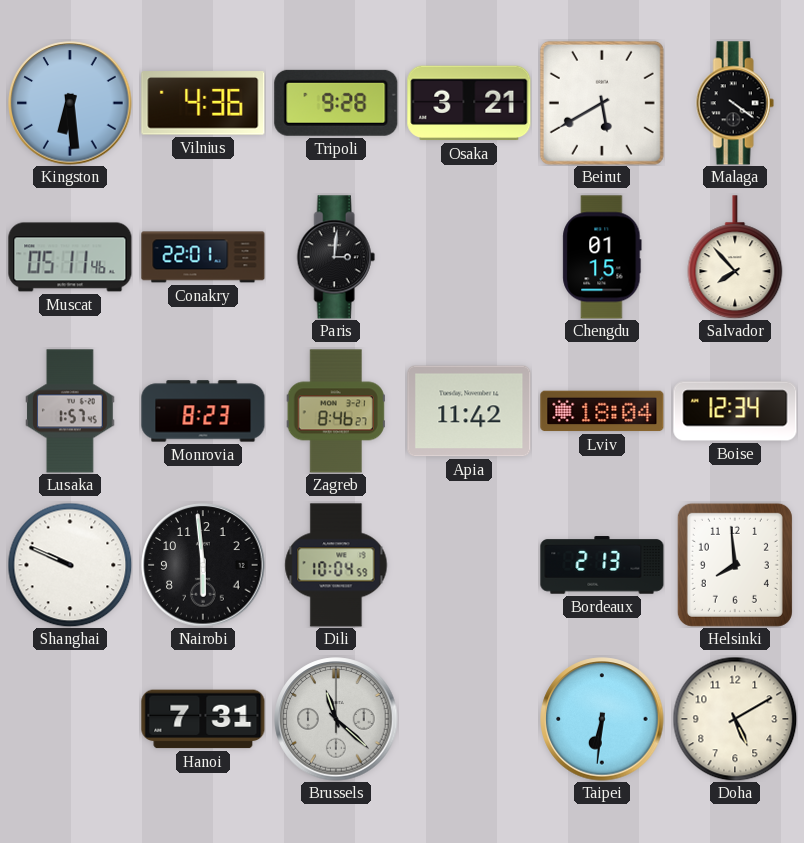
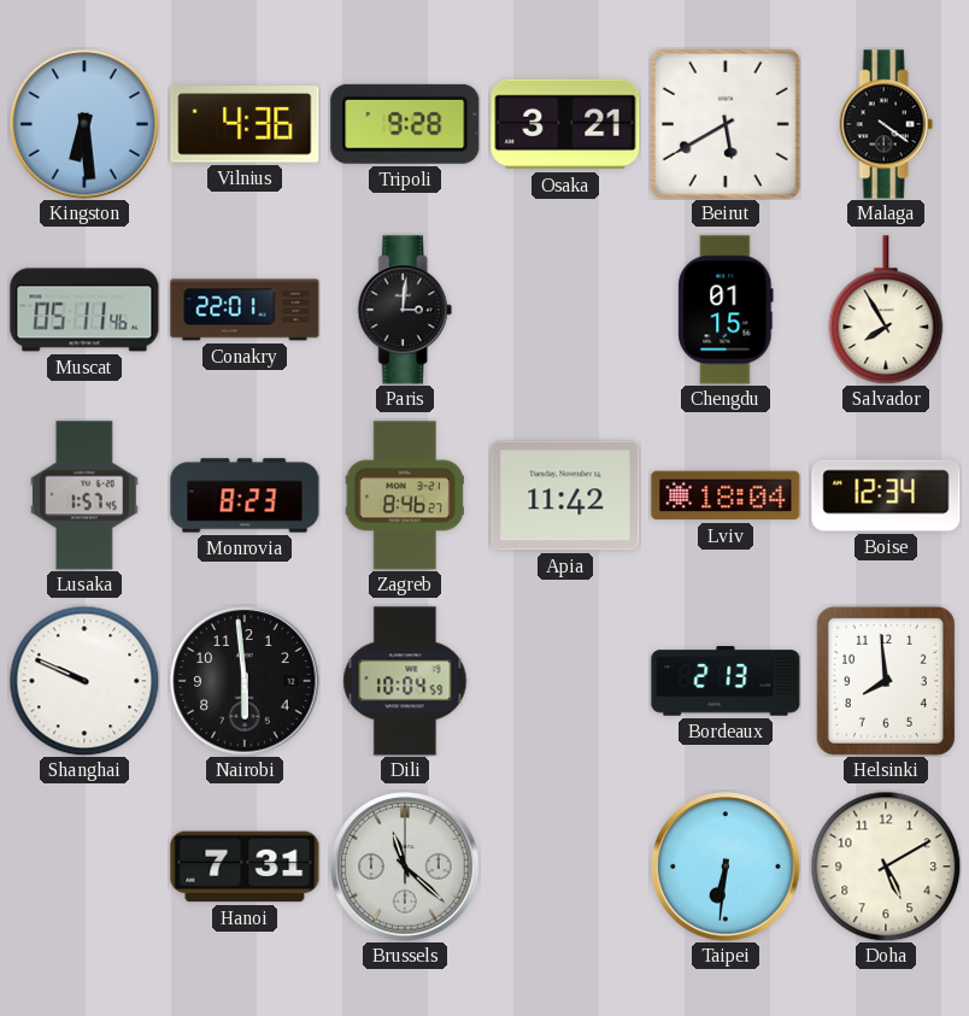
Salvador: 7:53 -> 7:55
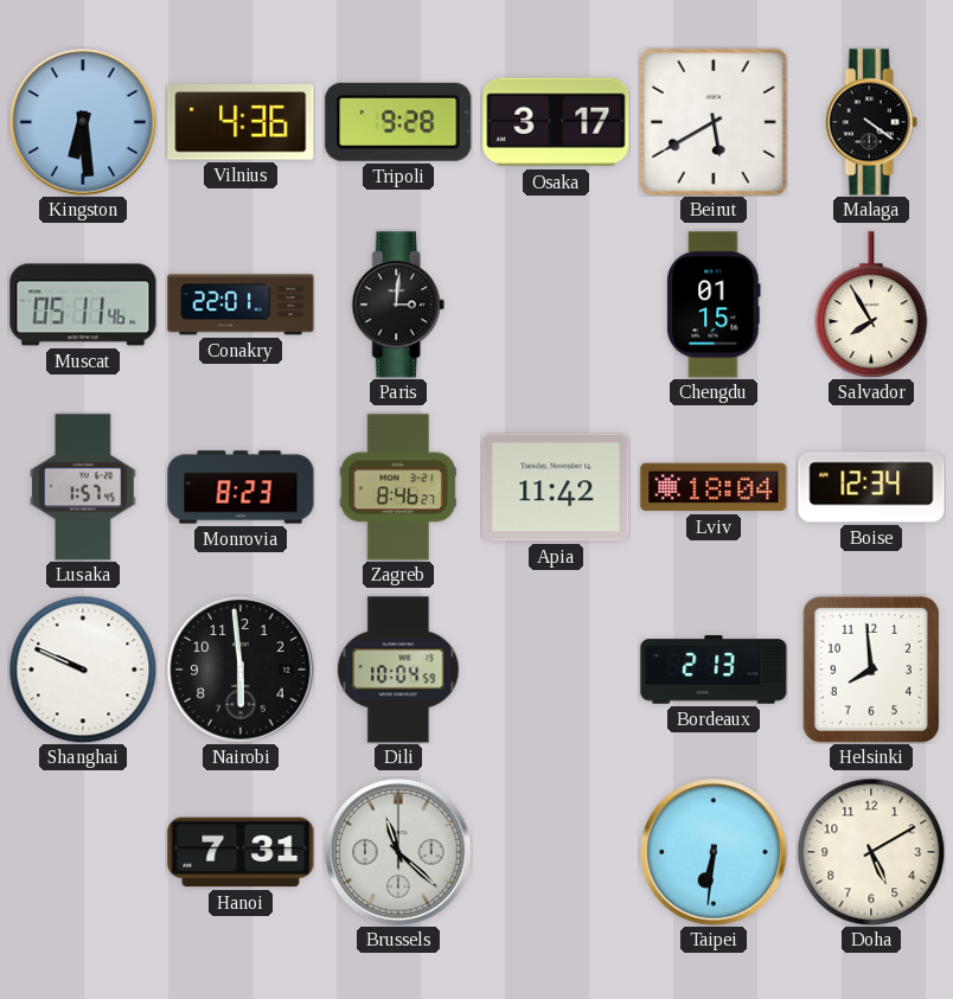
Osaka: 3:21 -> 3:17
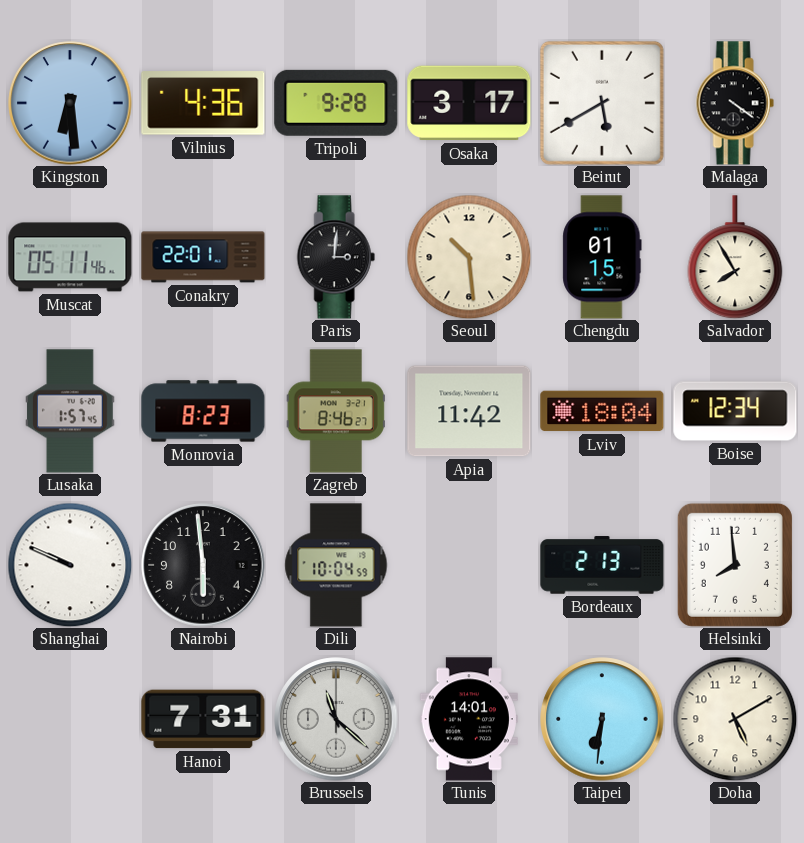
Seoul: none -> 10:29
Tunis: none -> 14:01
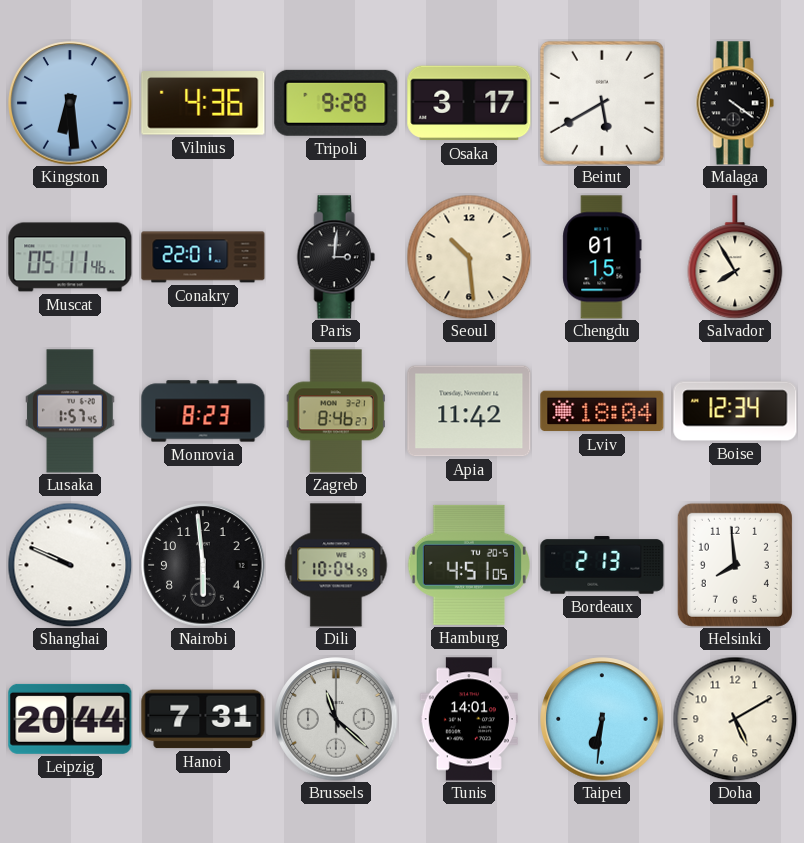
Hamburg: none -> 4:51
Leipzig: none -> 20:44
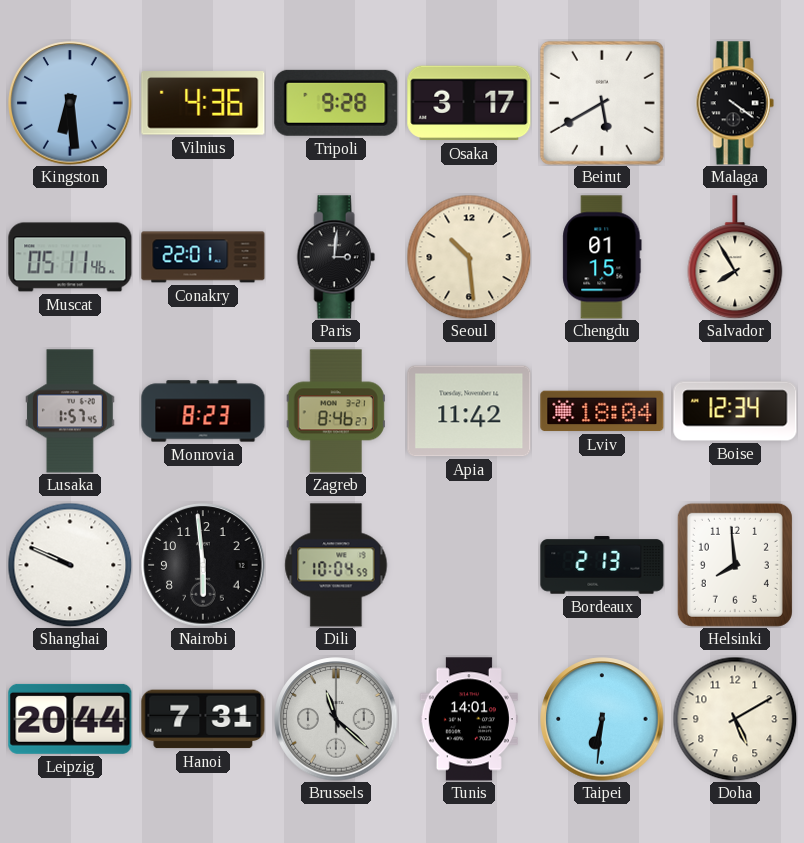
Hamburg: 4:51 -> none
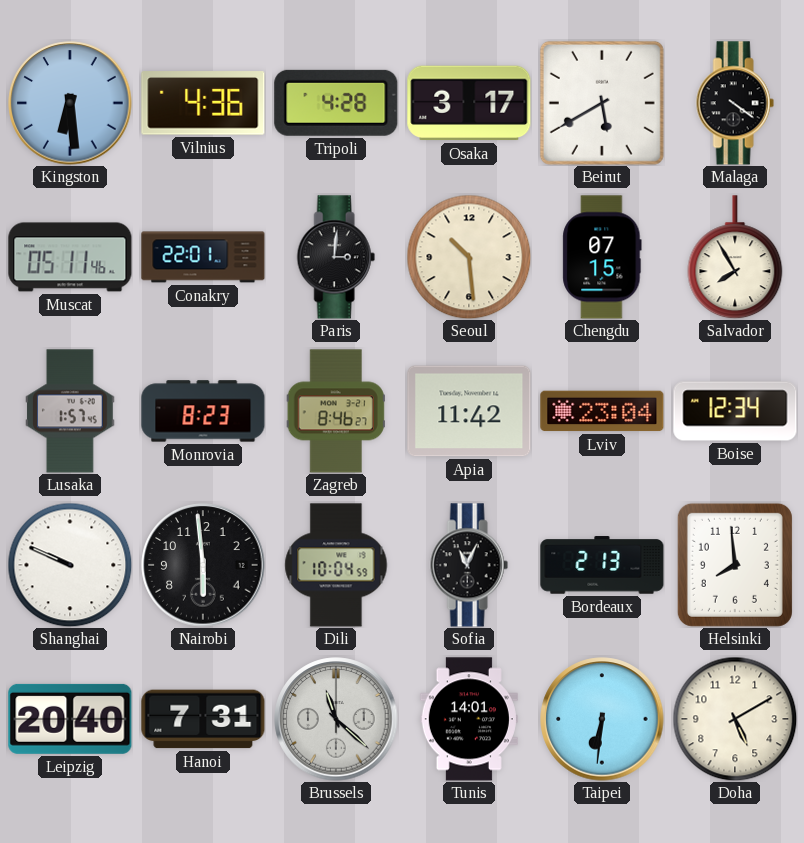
Tripoli: 9:28 -> 4:28
Chengdu: 01:15 -> 07:15
Lviv: 18:04 -> 23:04
Sofia: none -> 11:04
Leipzig: 20:44 -> 20:40
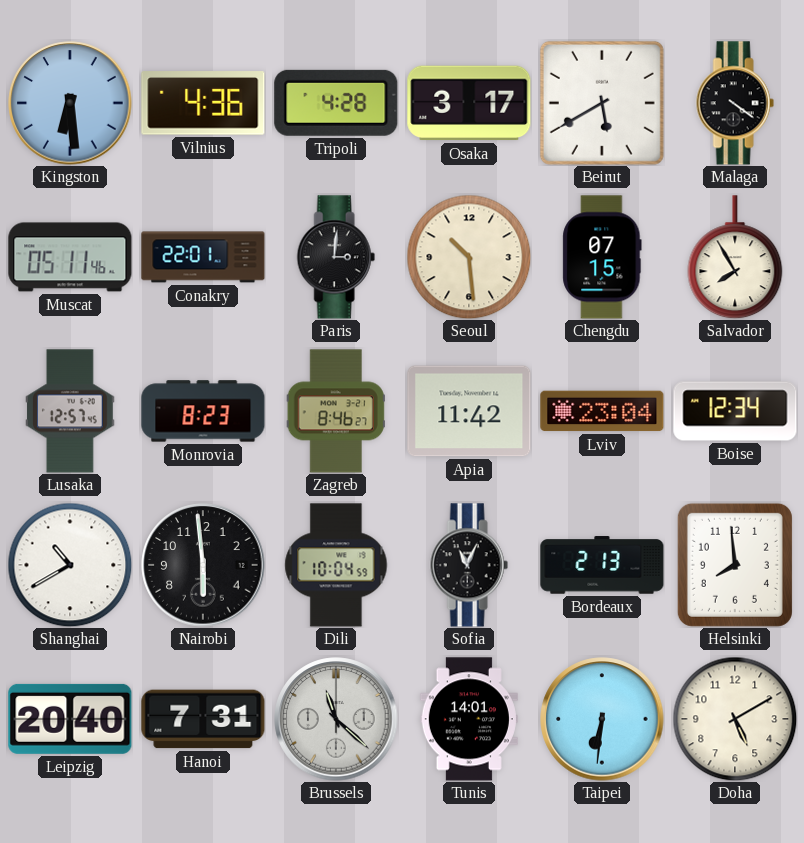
Lusaka: 1:57 -> 12:57
Shanghai: 9:49 -> 10:40
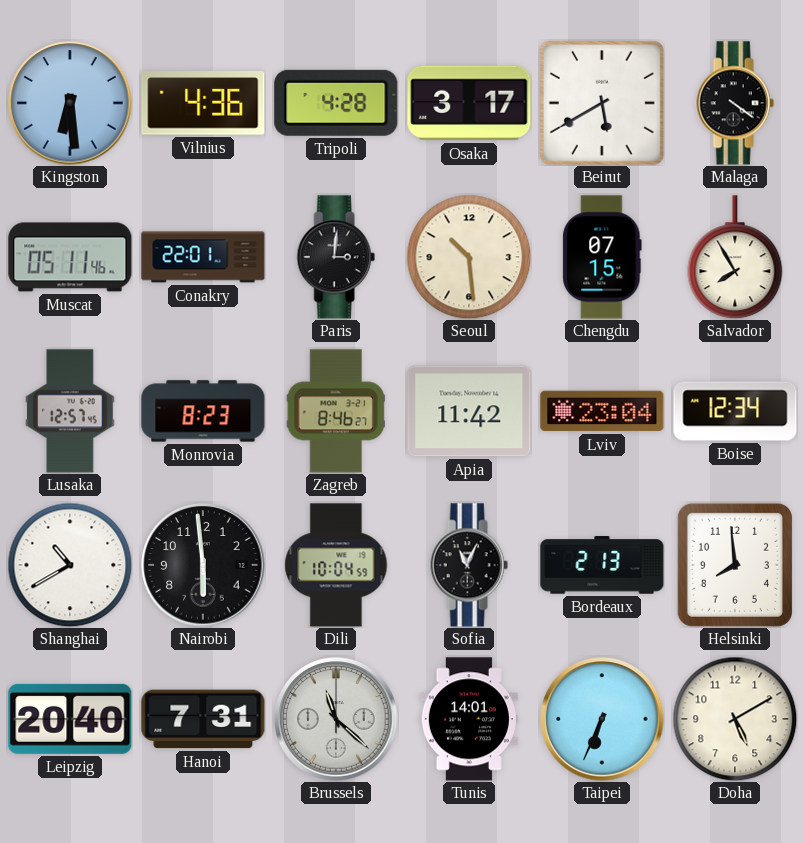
Taipei: 6:31 -> 6:34
